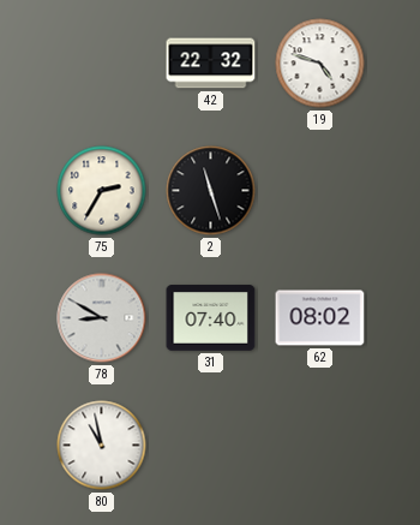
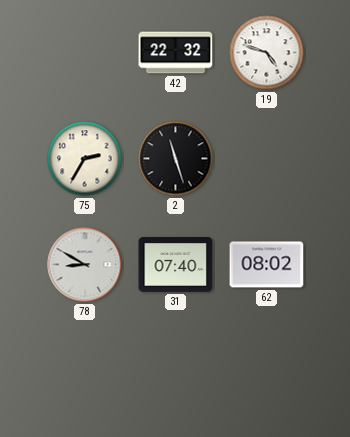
80: 10:58 -> none
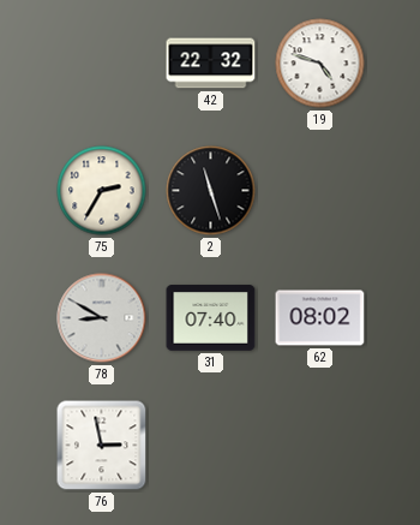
76: none -> 2:58
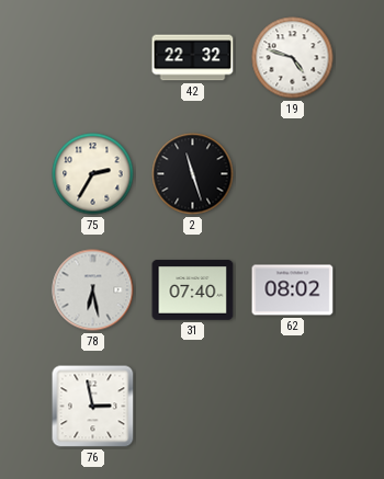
78: 8:50 -> 6:28
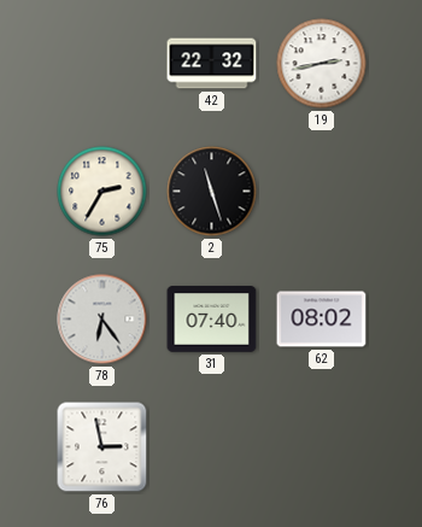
19: 4:48 -> 2:43
78: 6:28 -> 6:24
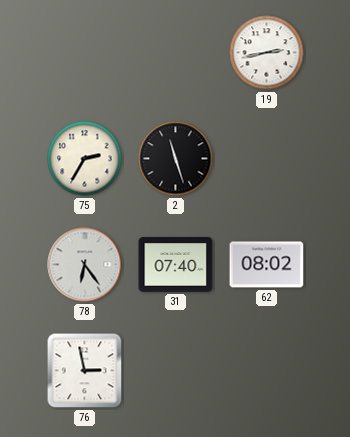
42: 22:32 -> none
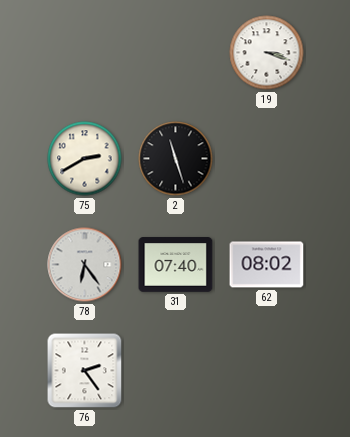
19: 2:43 -> 3:18
75: 2:35 -> 2:40
76: 2:58 -> 2:24
